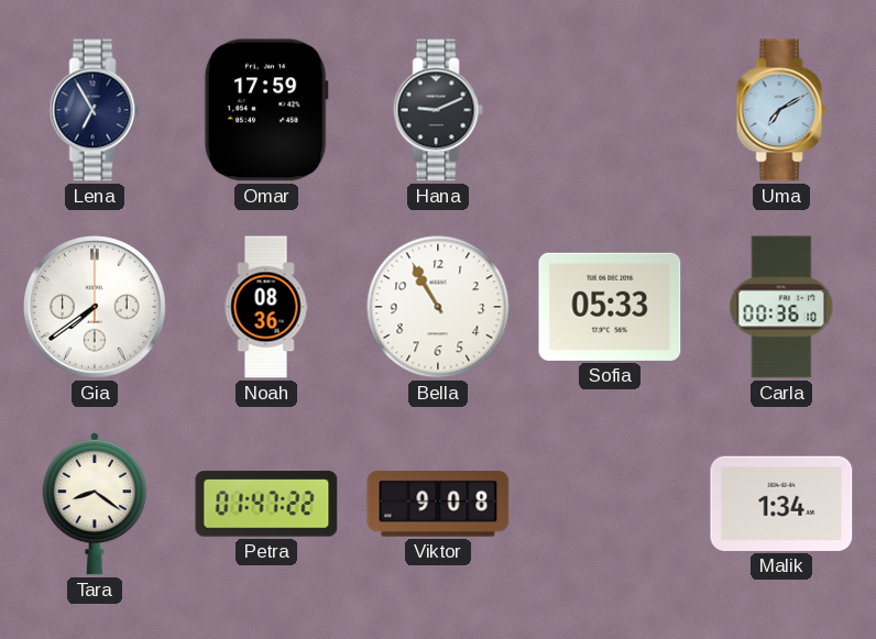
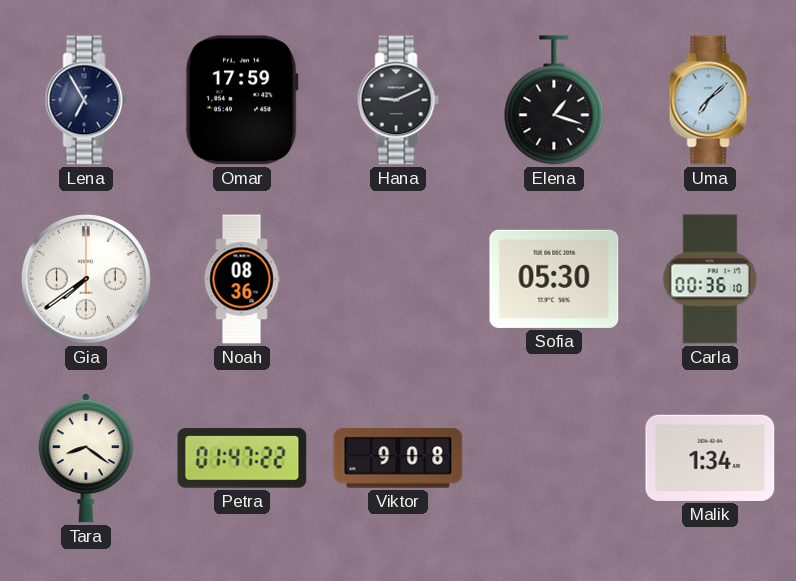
Elena: none -> 1:18
Uma: 7:10 -> 7:08
Bella: 10:55 -> none
Sofia: 05:33 -> 05:30
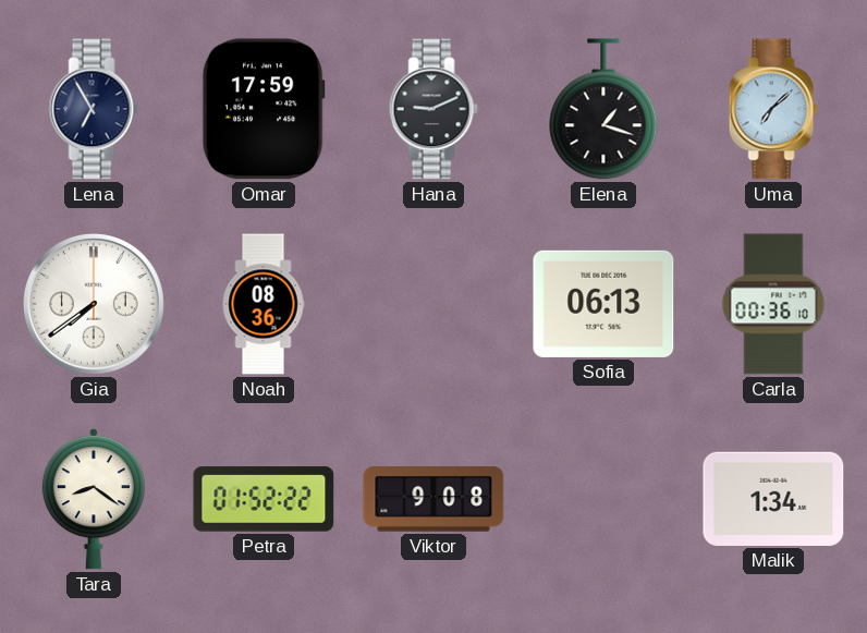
Sofia: 05:30 -> 06:13
Petra: 01:47 -> 01:52
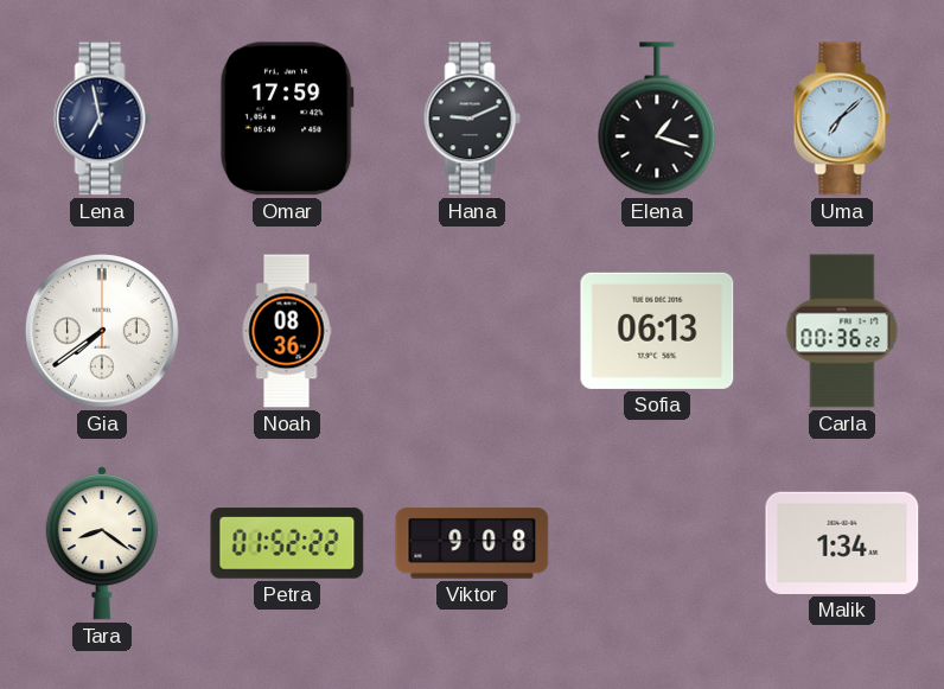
Lena: 6:55 -> 6:58
Carla: 00:36:10 -> 00:36:22
